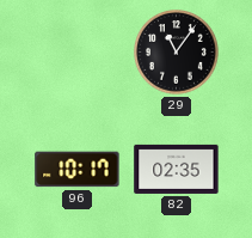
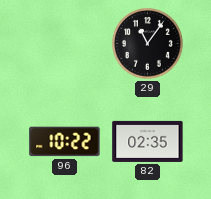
96: 10:17 -> 10:22
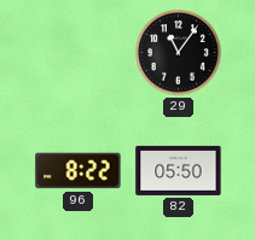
96: 10:22 -> 8:22
82: 02:35 -> 05:50
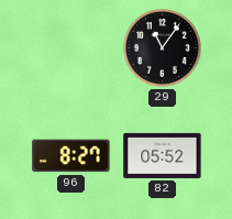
96: 8:22 -> 8:27
82: 05:50 -> 05:52
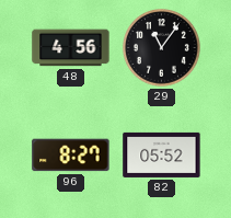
48: none -> 4:56
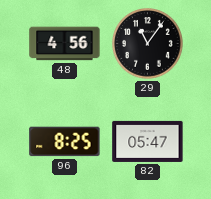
96: 8:27 -> 8:25
82: 05:52 -> 05:47
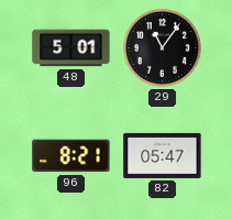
48: 4:56 -> 5:01
96: 8:25 -> 8:21
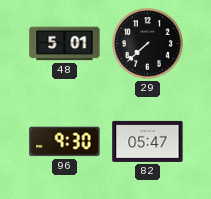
29: 11:06 -> 7:38
96: 8:21 -> 9:30
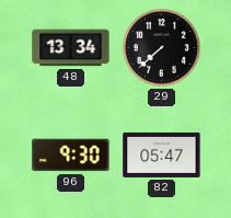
48: 5:01 -> 13:34
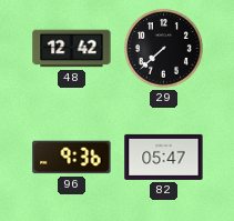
48: 13:34 -> 12:42
96: 9:30 -> 9:36
